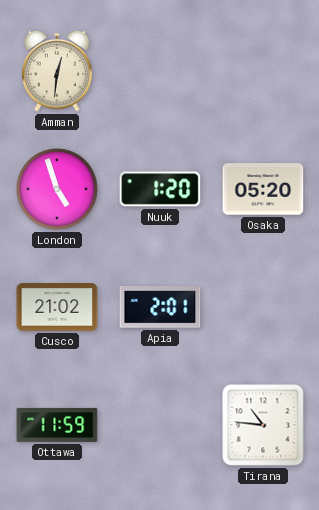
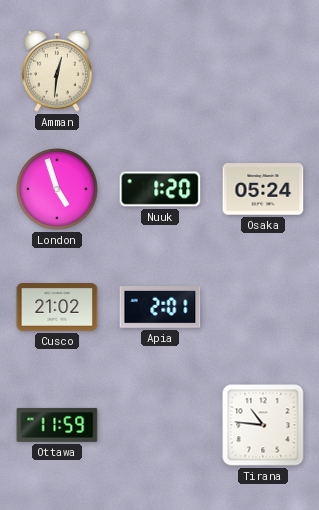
Osaka: 05:20 -> 05:24
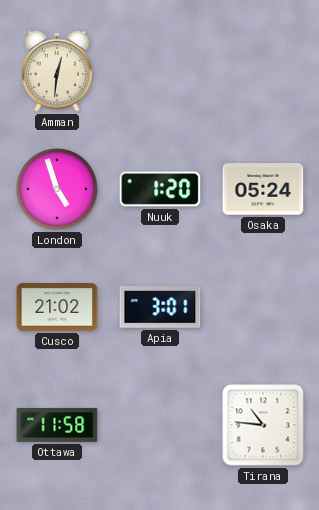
Apia: 2:01 -> 3:01
Ottawa: 11:59 -> 11:58
